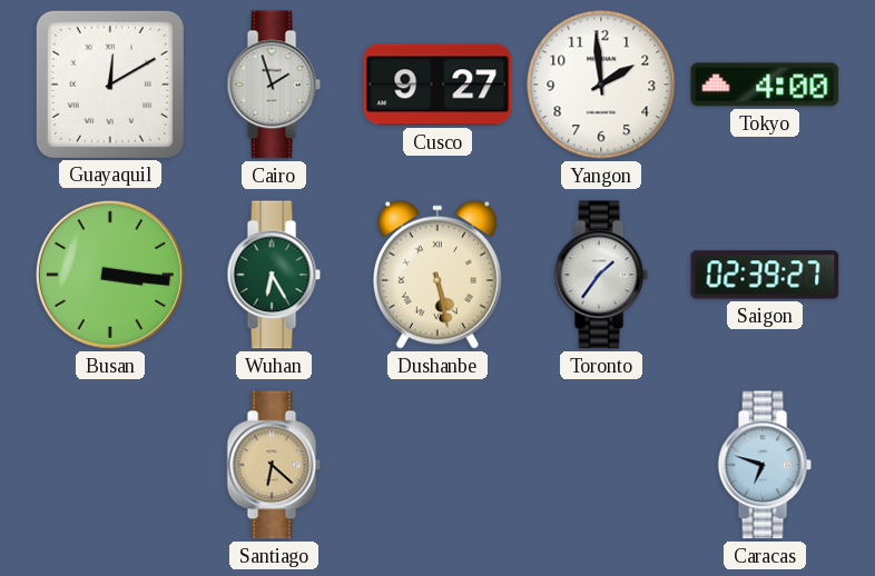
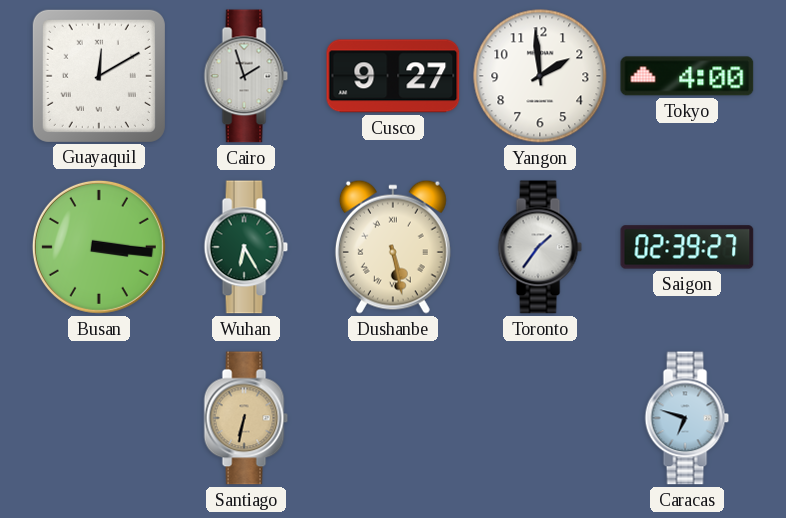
Santiago: 6:22 -> 6:32
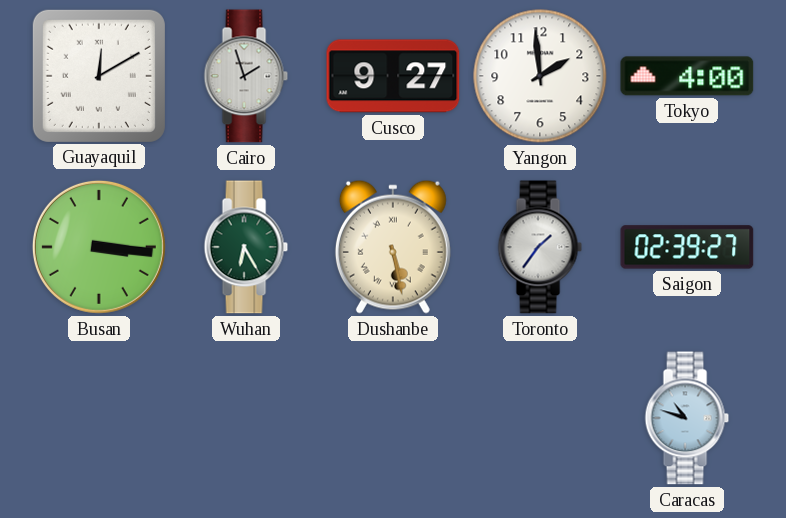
Santiago: 6:32 -> none
Caracas: 6:48 -> 10:48
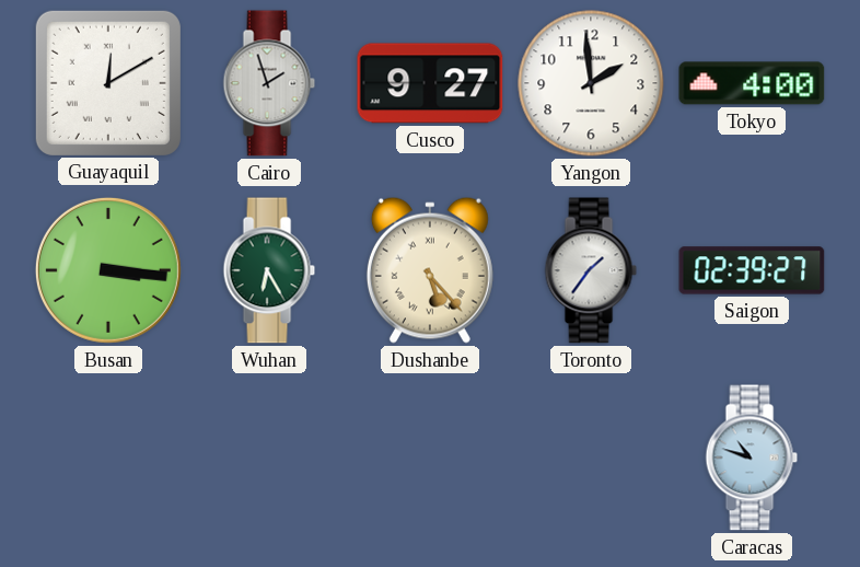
Dushanbe: 5:28 -> 5:23
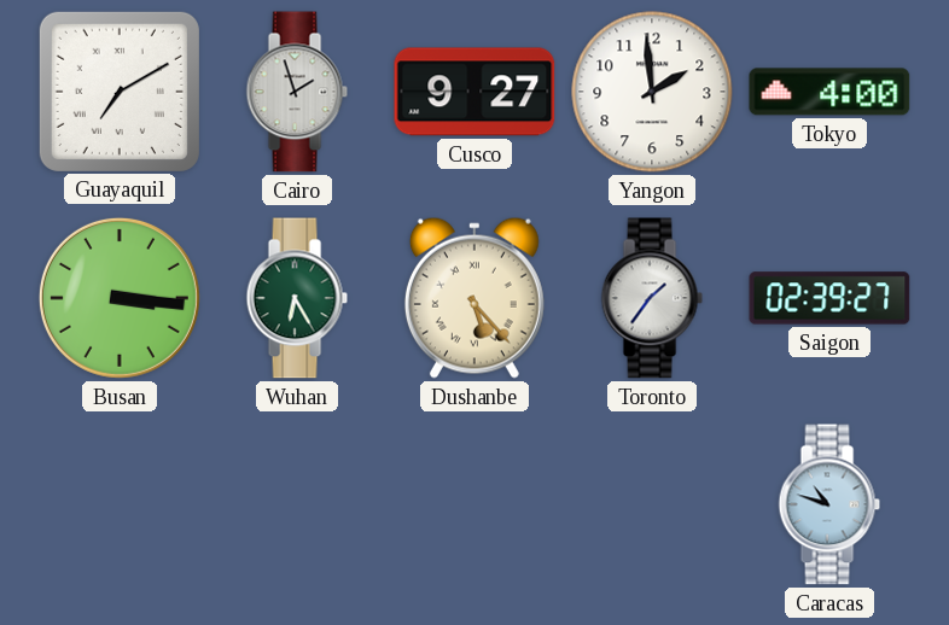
Guayaquil: 12:10 -> 7:10
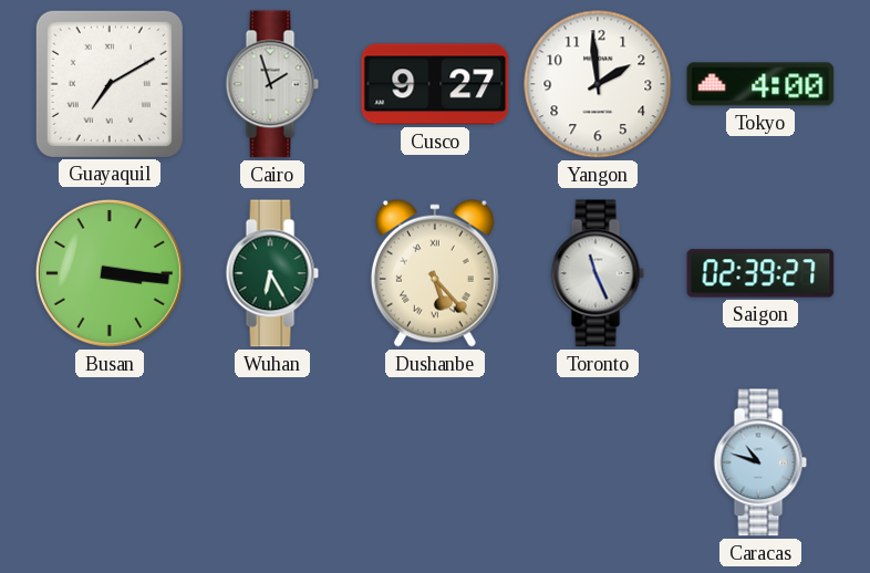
Toronto: 1:36 -> 11:26
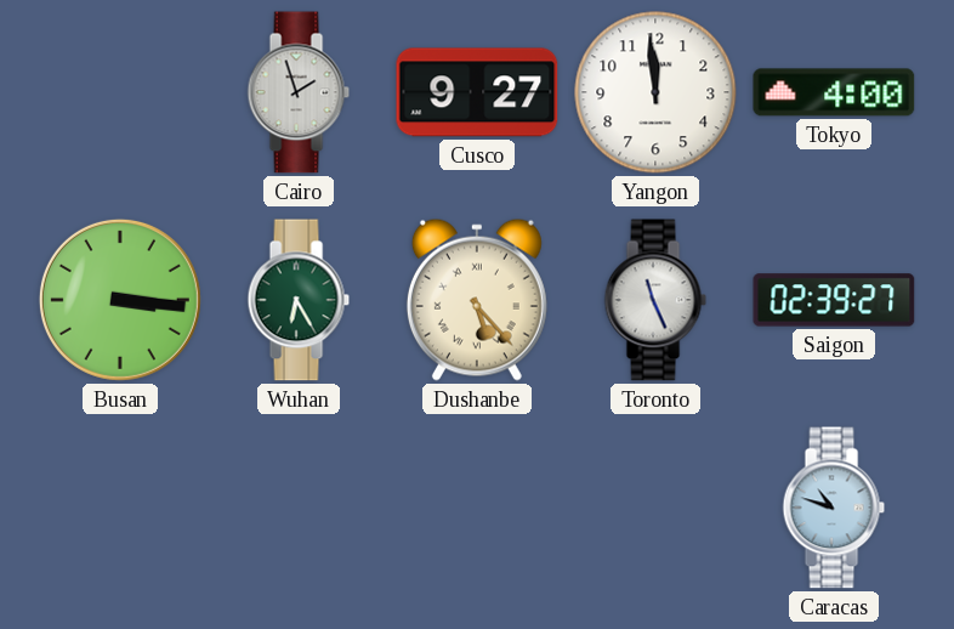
Guayaquil: 7:10 -> none
Yangon: 1:59 -> 11:59
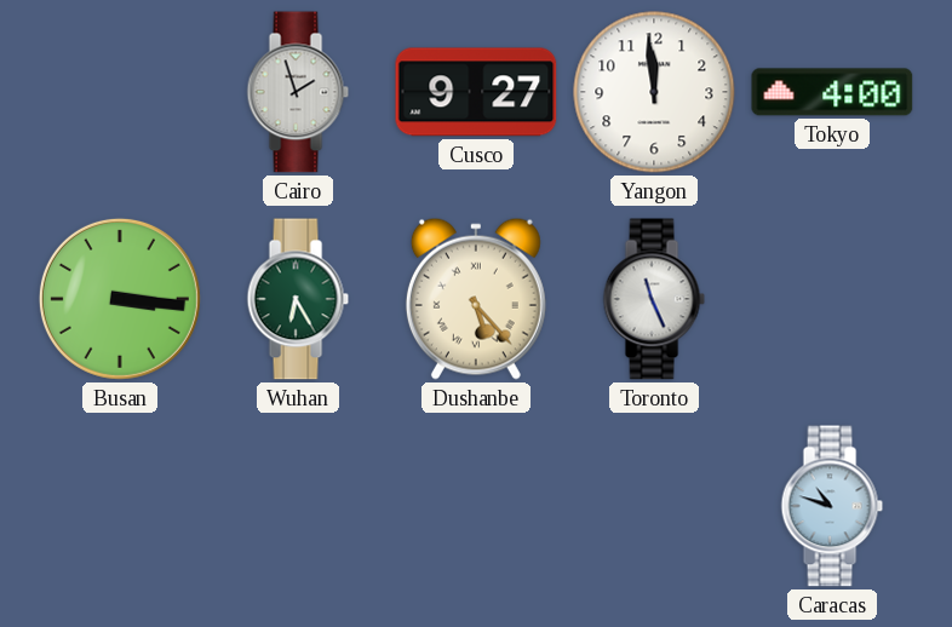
Saigon: 02:39 -> none
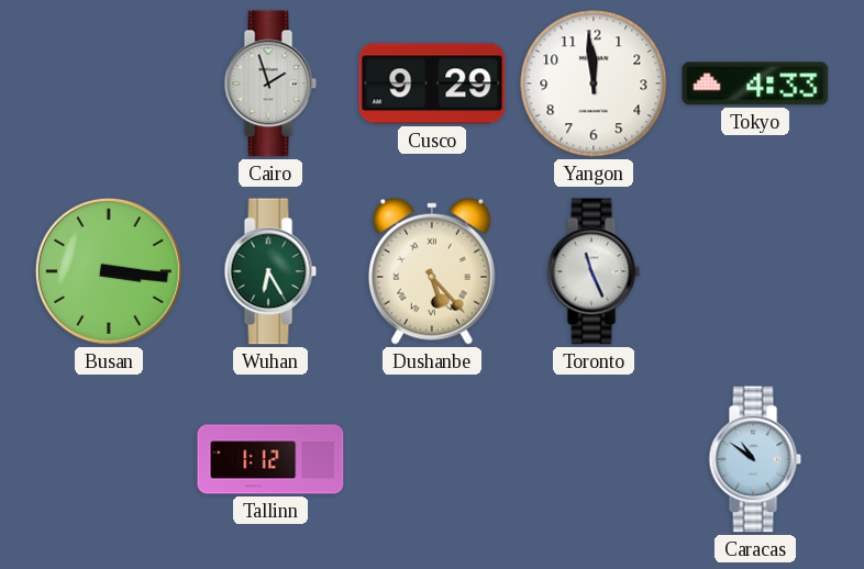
Cusco: 9:27 -> 9:29
Tokyo: 4:00 -> 4:33
Tallinn: none -> 1:12
Caracas: 10:48 -> 10:51
